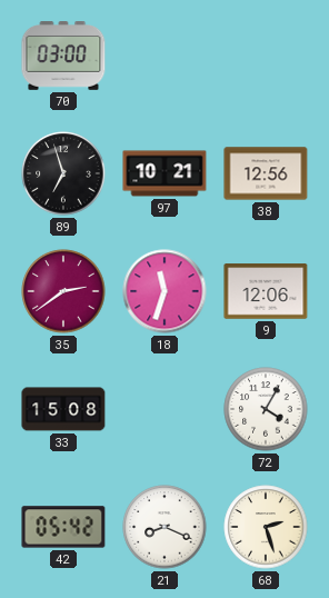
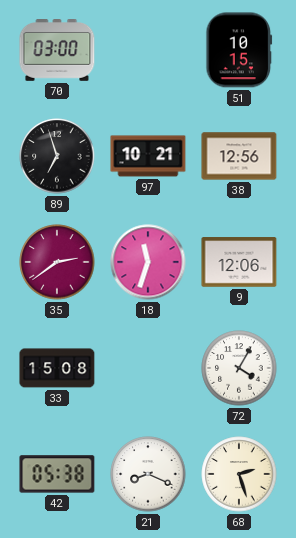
51: none -> 10:15
42: 05:42 -> 05:38
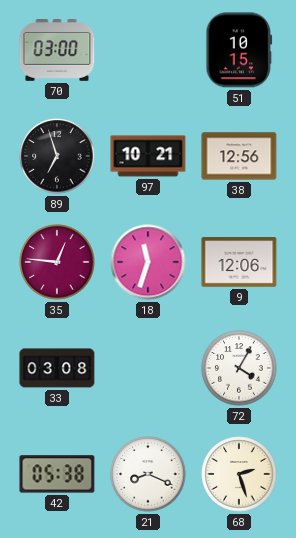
35: 2:39 -> 12:46
33: 15:08 -> 03:08
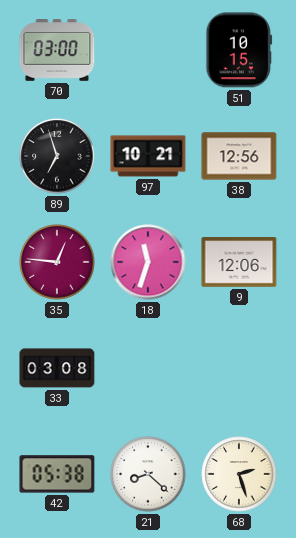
72: 4:05 -> none
21: 8:19 -> 8:22
